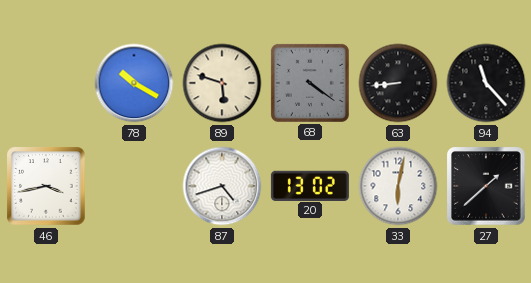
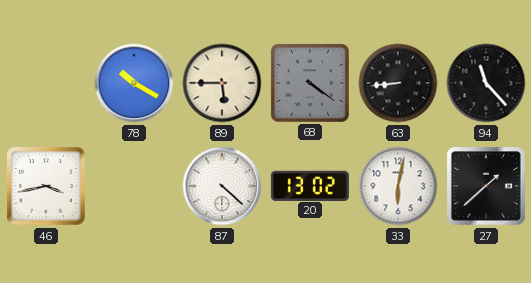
89: 5:48 -> 5:45
87: 4:42 -> 4:22
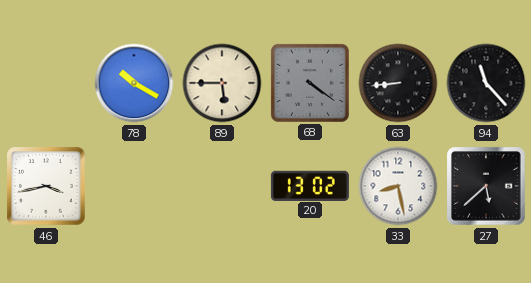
87: 4:22 -> none
33: 6:02 -> 8:28
27: 1:38 -> 5:38
